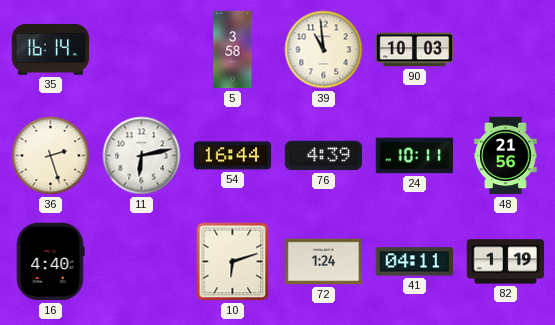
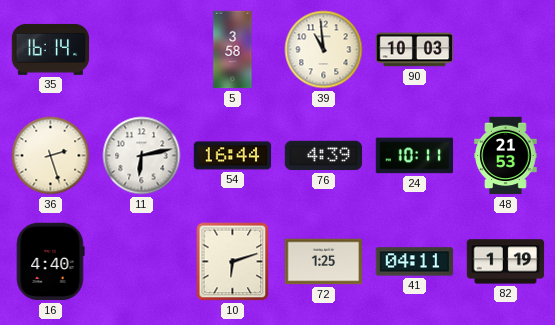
48: 21:56 -> 21:53
72: 1:24 -> 1:25
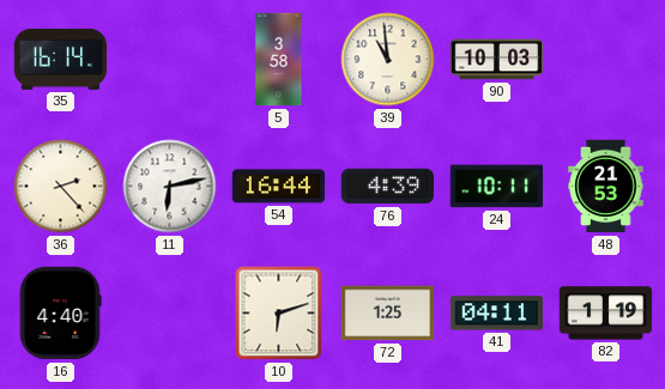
36: 2:27 -> 2:23
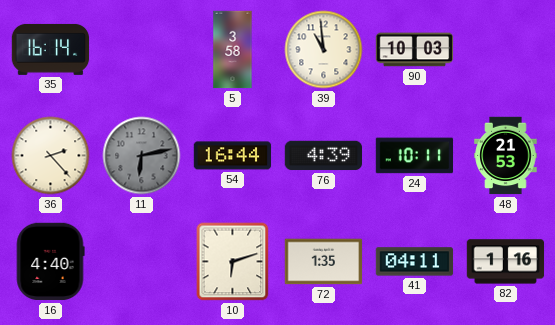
11 dial: white -> grey
72: 1:25 -> 1:35
82: 1:19 -> 1:16
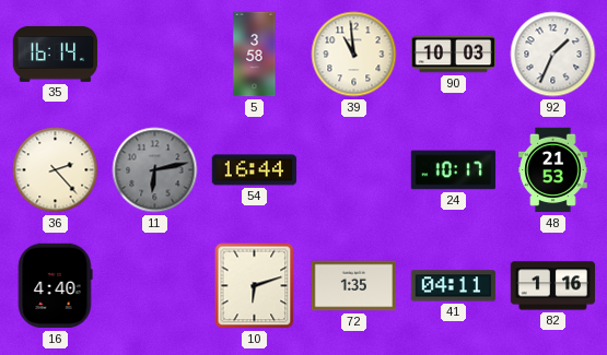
92: none -> 1:34
76: 4:39 -> none
24: 10:11 -> 10:17
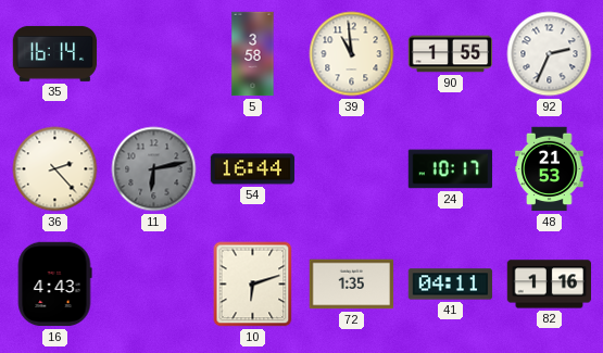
90: 10:03 -> 1:55
92: 1:34 -> 2:34
16: 4:40 -> 4:43
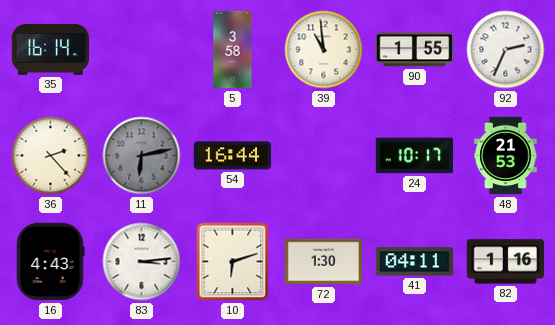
83: none -> 3:14
72: 1:35 -> 1:30
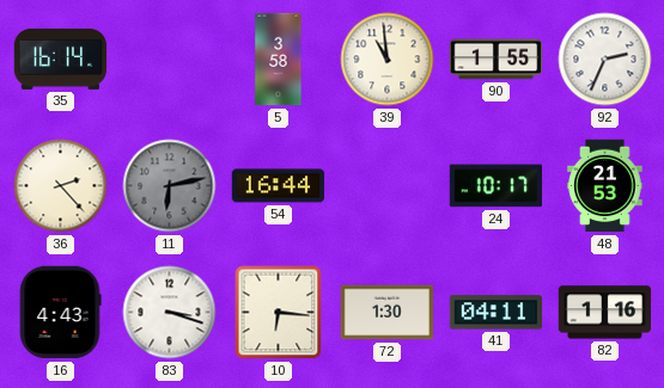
83: 3:14 -> 3:18
10: 6:12 -> 6:16
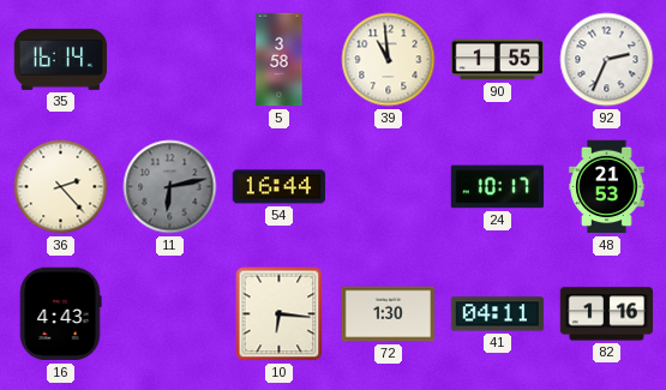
83: 3:18 -> none
